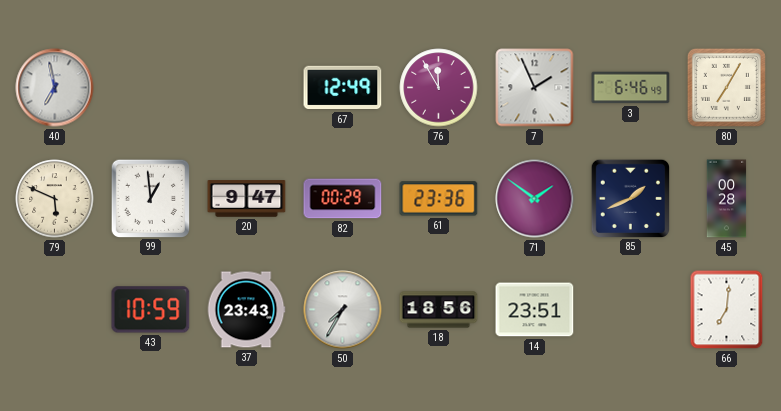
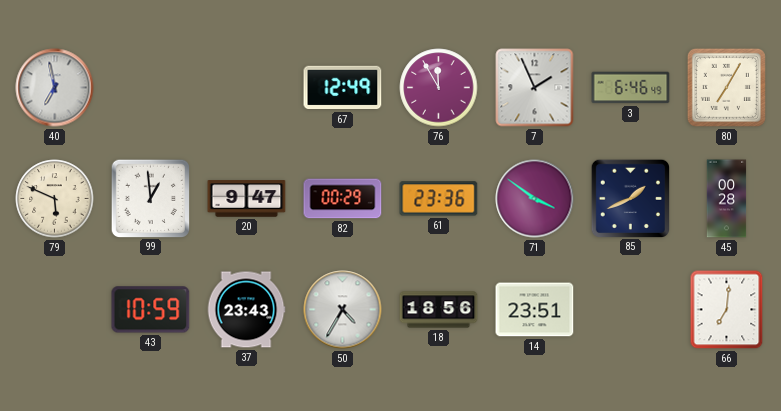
71: 1:51 -> 3:51
50: 7:35 -> 4:35
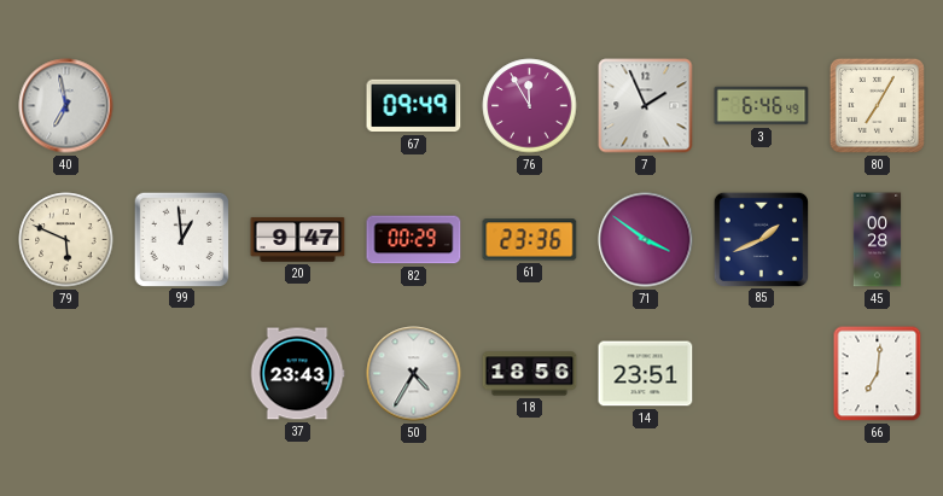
67: 12:49 -> 09:49
43: 10:59 -> none
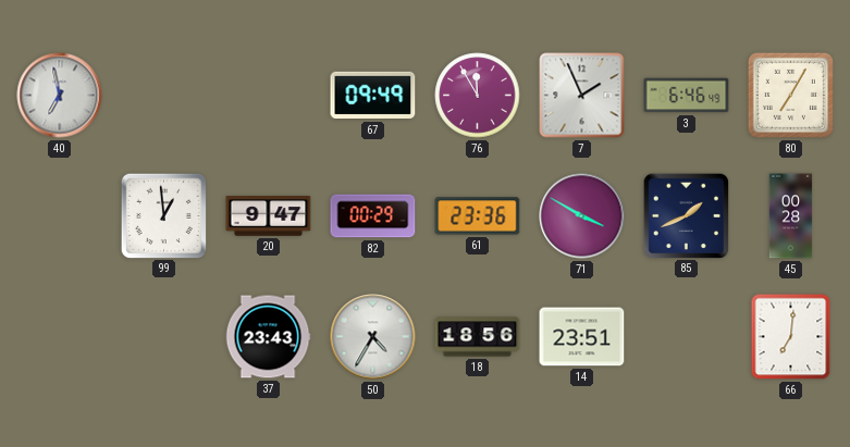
79: 5:49 -> none
71: 3:51 -> 3:50
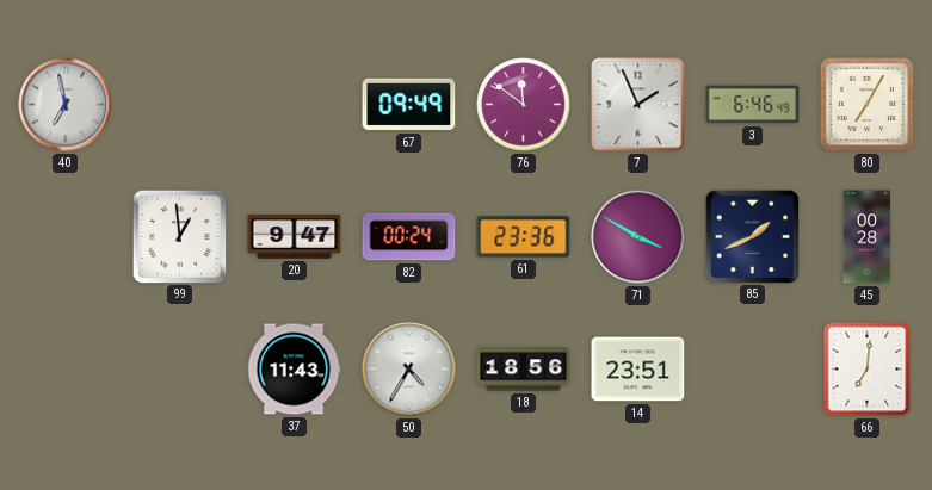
76: 11:55 -> 11:51
82: 00:29 -> 00:24
37: 23:43 -> 11:43
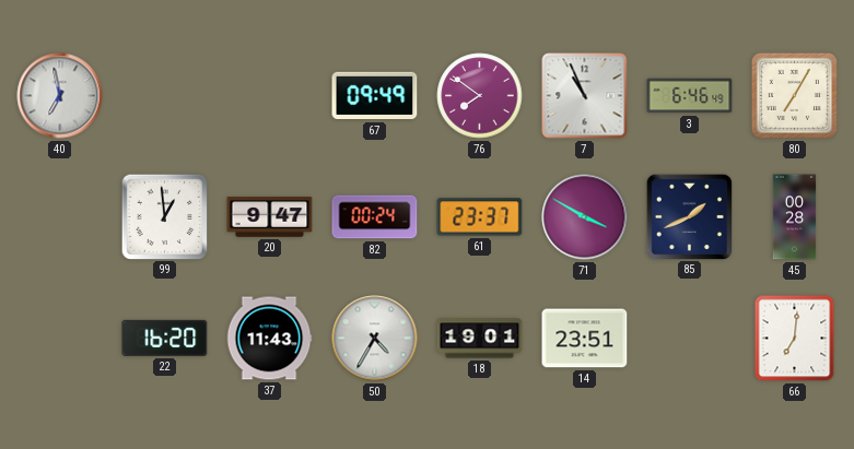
76: 11:51 -> 7:51
7: 1:56 -> 10:56
61: 23:36 -> 23:37
22: none -> 16:20
18: 18:56 -> 19:01
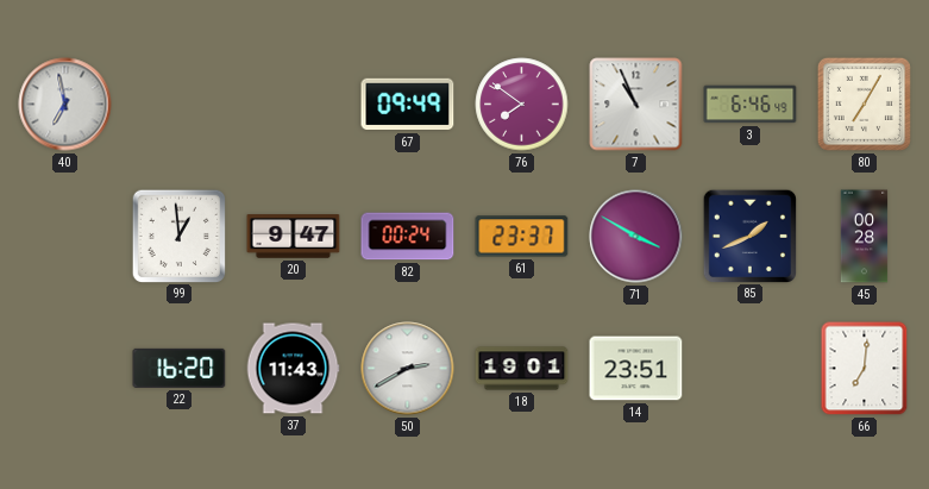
50: 4:35 -> 2:40
